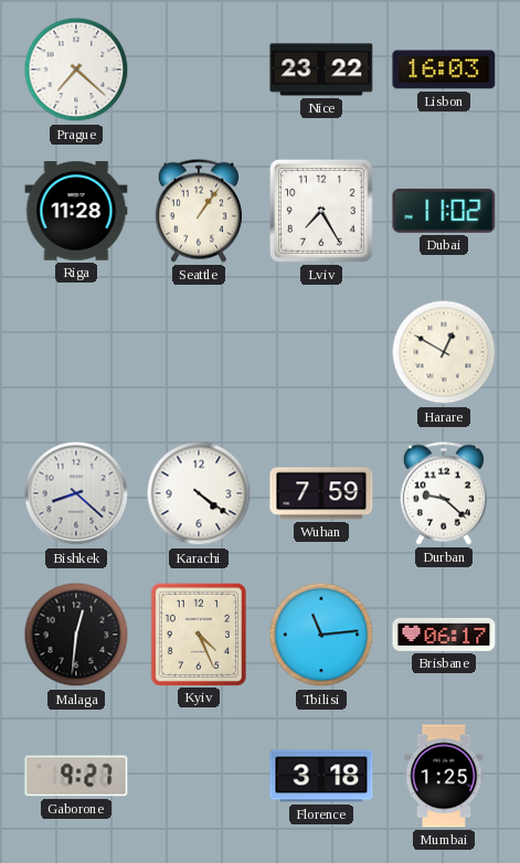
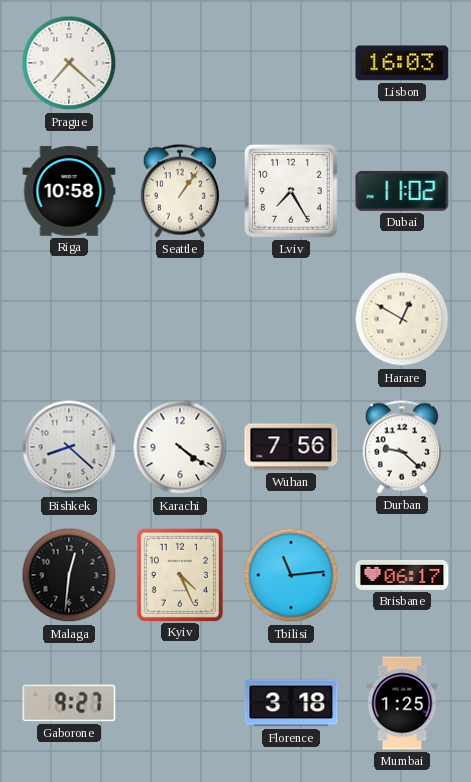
Nice: 23:22 -> none
Riga: 11:28 -> 10:58
Wuhan: 7:59 -> 7:56
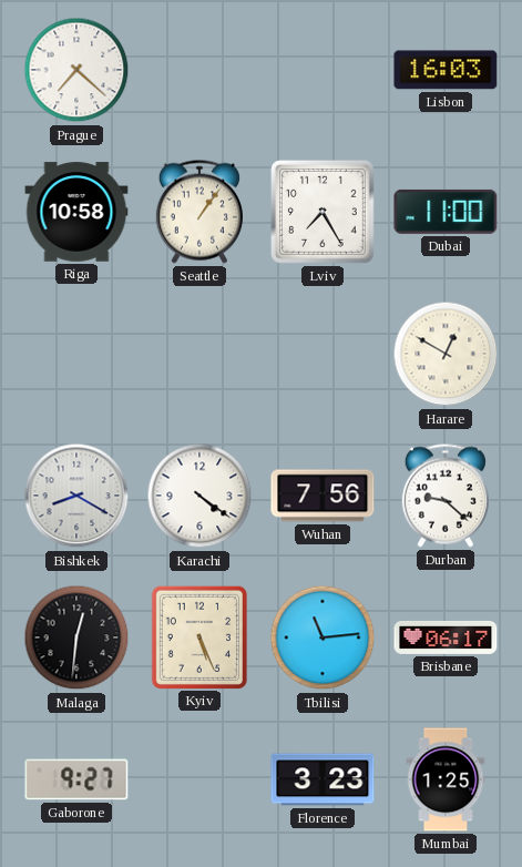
Dubai: 11:02 -> 11:00
Bishkek: 8:22 -> 8:20
Kyiv: 4:26 -> 5:26
Florence: 3:18 -> 3:23
